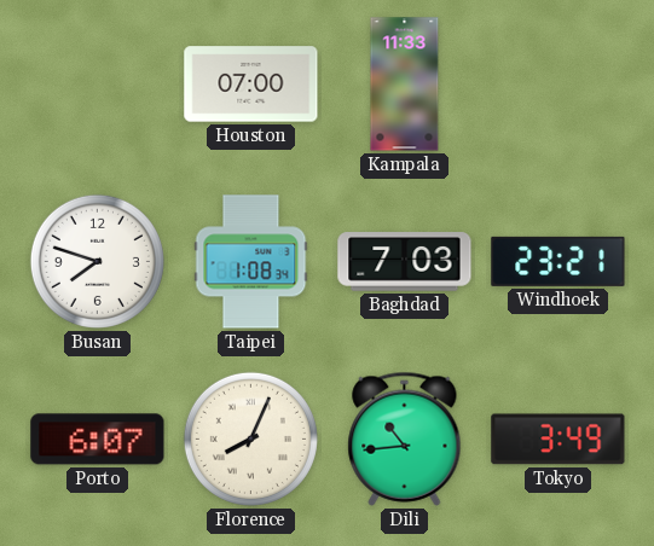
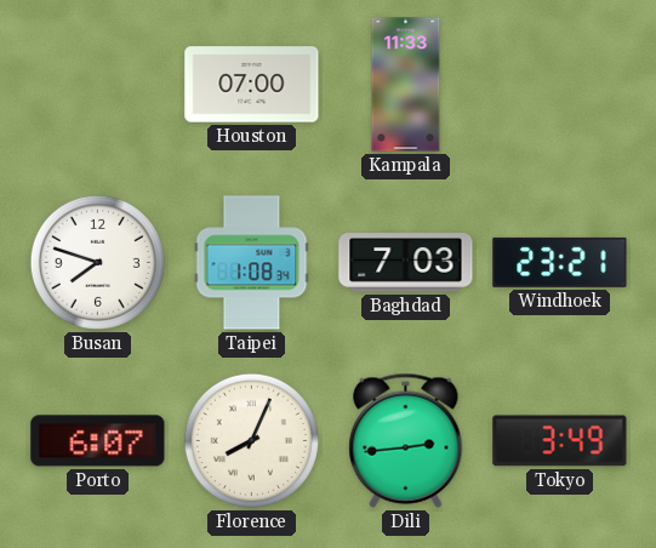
Dili: 10:44 -> 2:44
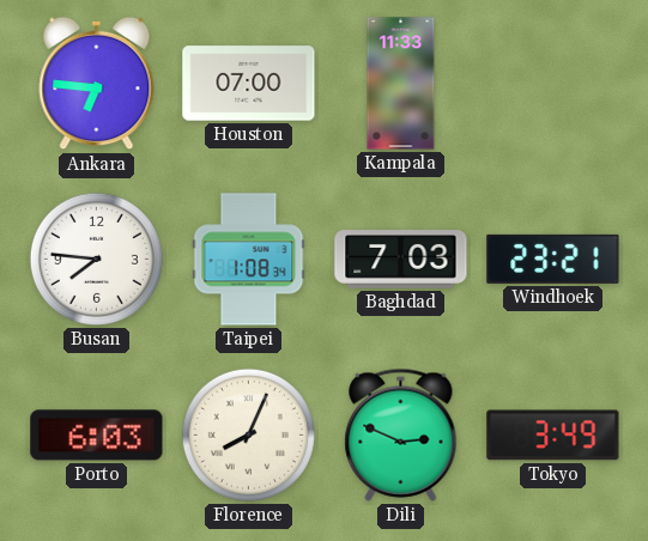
Ankara: none -> 6:46
Busan: 7:48 -> 7:46
Porto: 6:07 -> 6:03
Dili: 2:44 -> 2:49
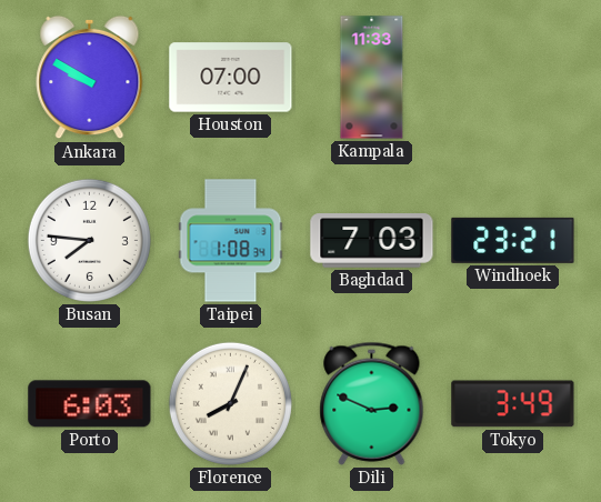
Ankara: 6:46 -> 9:50
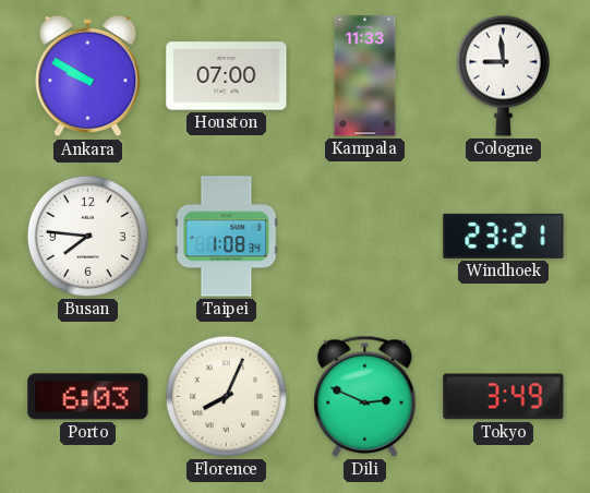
Cologne: none -> 8:59
Baghdad: 7:03 -> none
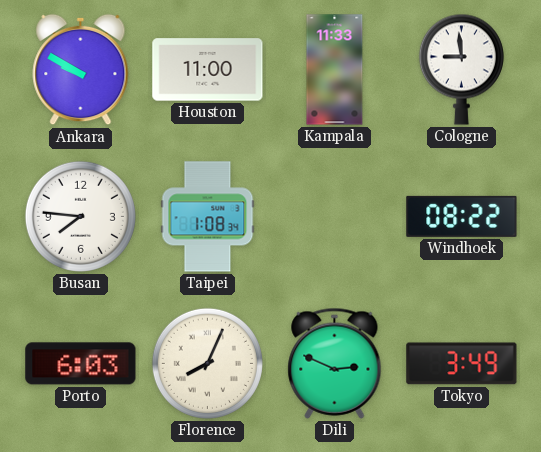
Houston: 07:00 -> 11:00
Windhoek: 23:21 -> 08:22
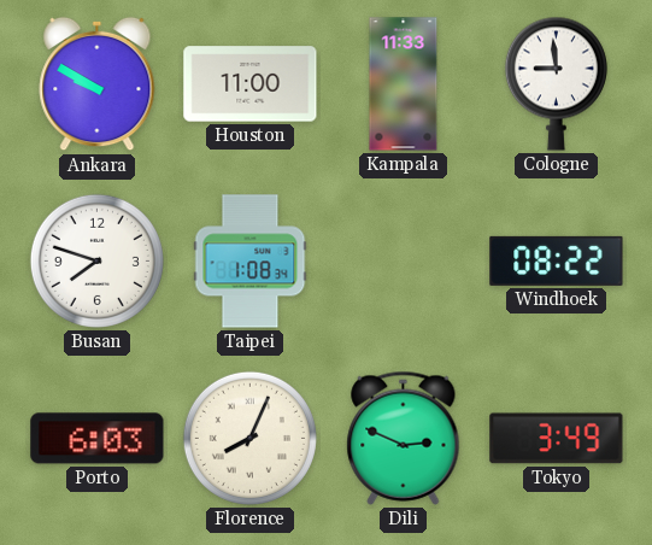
Busan: 7:46 -> 7:48
